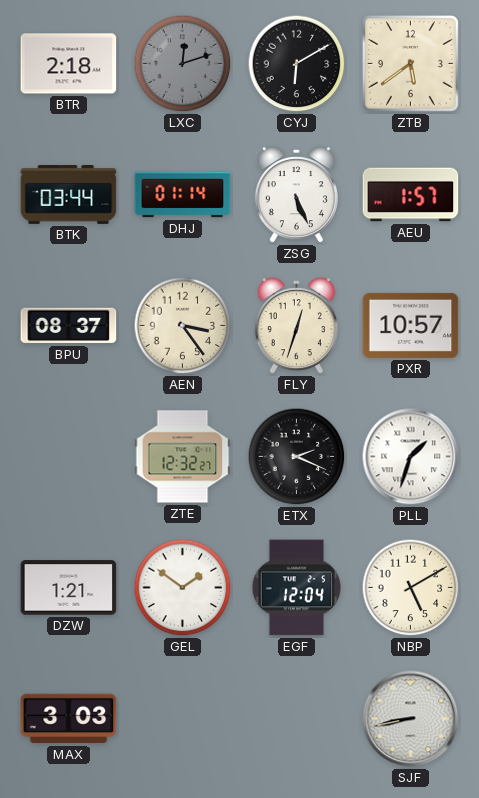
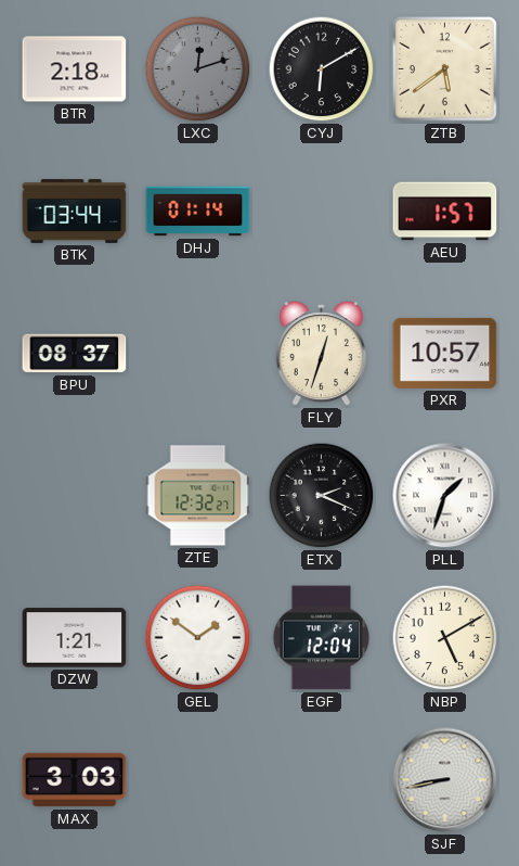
ZSG: 5:26 -> none
AEN: 3:24 -> none
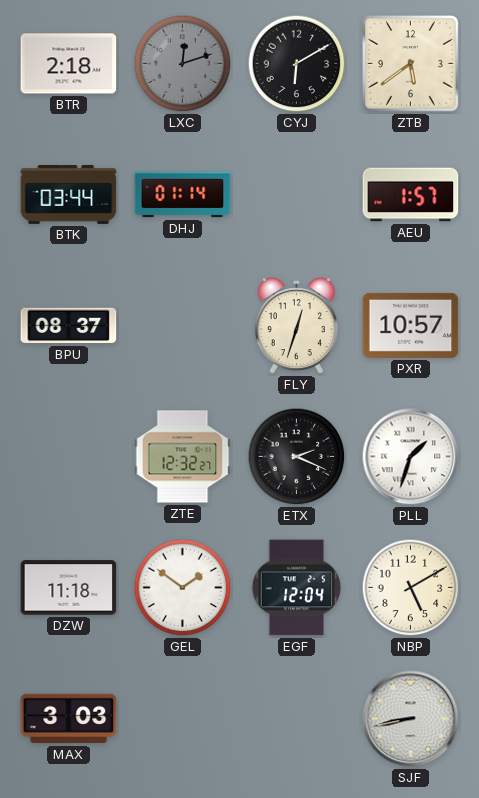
DZW: 1:21 -> 11:18
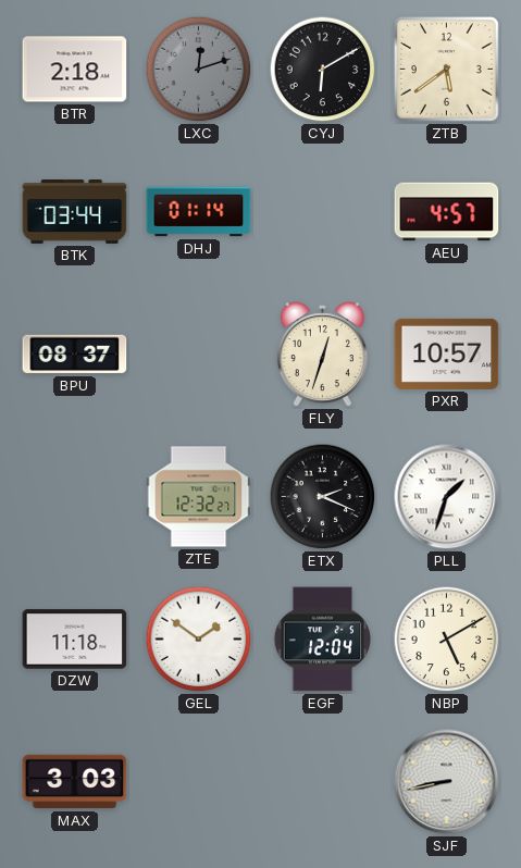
AEU: 1:57 -> 4:57
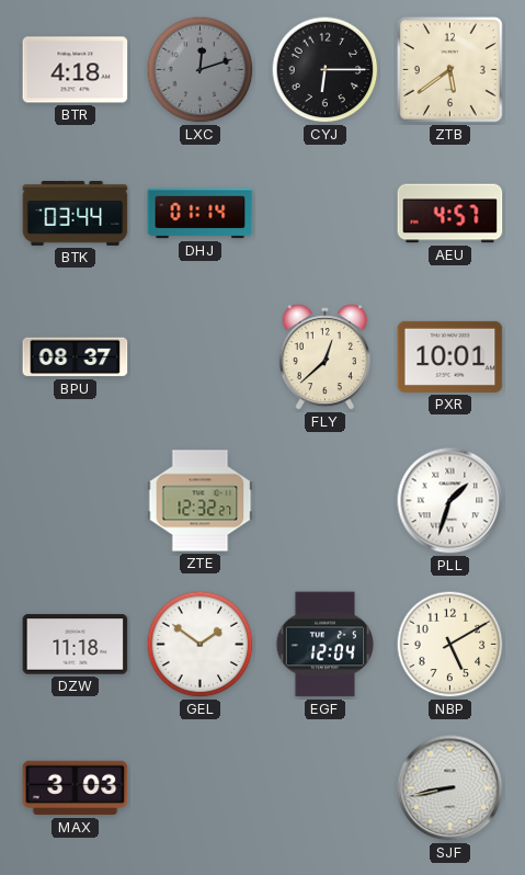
BTR: 2:18 -> 4:18
CYJ: 6:10 -> 6:15
FLY: 12:33 -> 12:38
PXR: 10:57 -> 10:01
ETX: 2:19 -> none
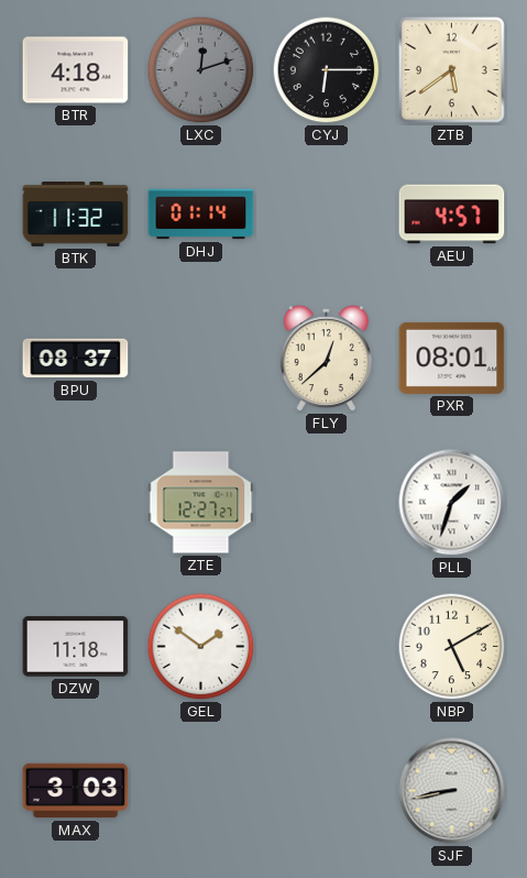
BTK: 03:44 -> 11:32
PXR: 10:01 -> 08:01
ZTE: 12:32 -> 12:27
EGF: 12:04 -> none
